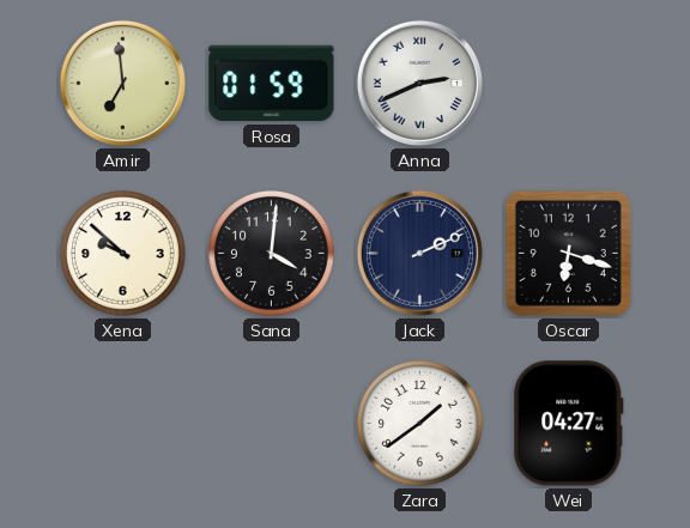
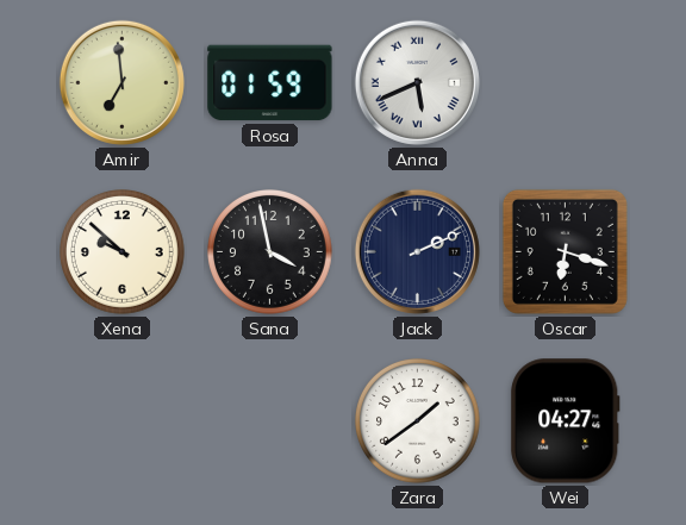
Anna: 2:41 -> 5:41
Sana: 4:01 -> 3:58
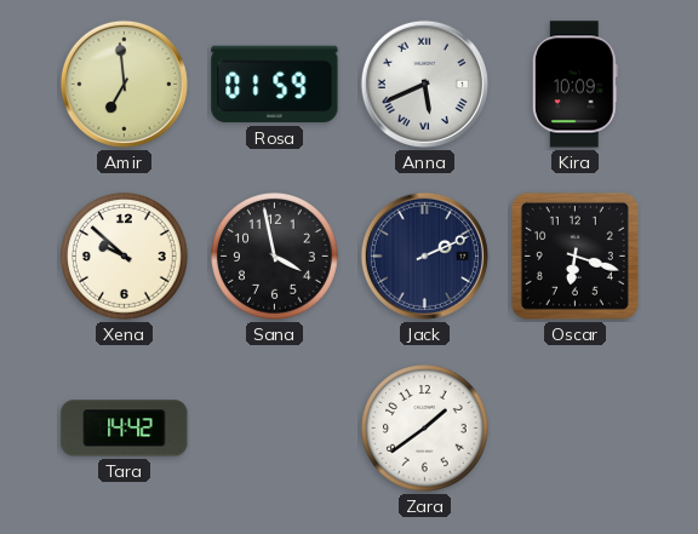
Kira: none -> 10:09
Tara: none -> 14:42
Wei: 04:27 -> none
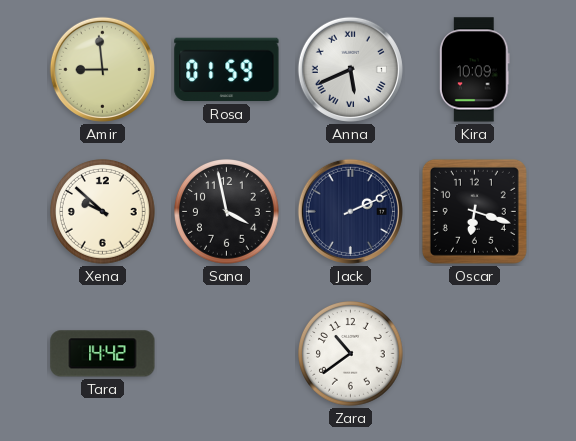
Amir: 6:59 -> 8:59
Zara: 1:39 -> 10:39
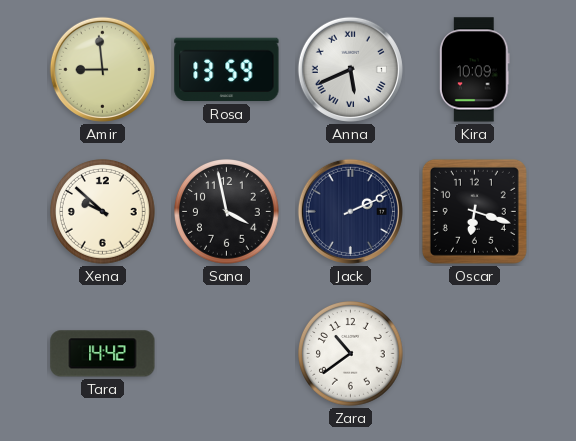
Rosa: 01:59 -> 13:59
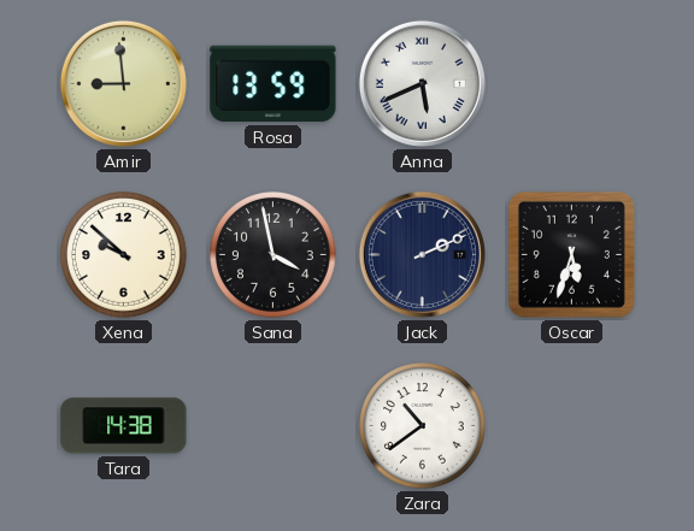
Kira: 10:09 -> none
Oscar: 6:18 -> 5:33
Tara: 14:42 -> 14:38
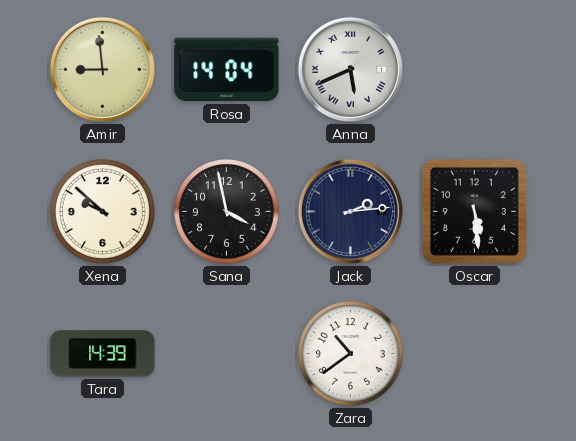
Rosa: 13:59 -> 14:04
Jack: 2:11 -> 2:14
Oscar: 5:33 -> 5:29
Tara: 14:38 -> 14:39
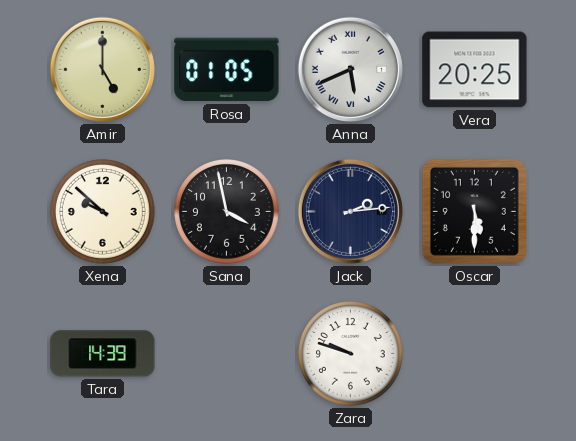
Amir: 8:59 -> 5:00
Rosa: 14:04 -> 01:05
Vera: none -> 20:25
Oscar: 5:29 -> 5:30
Zara: 10:39 -> 9:48
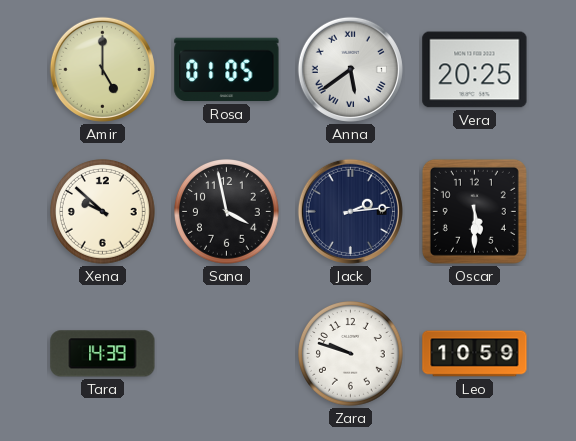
Anna: 5:41 -> 5:39
Leo: none -> 10:59
